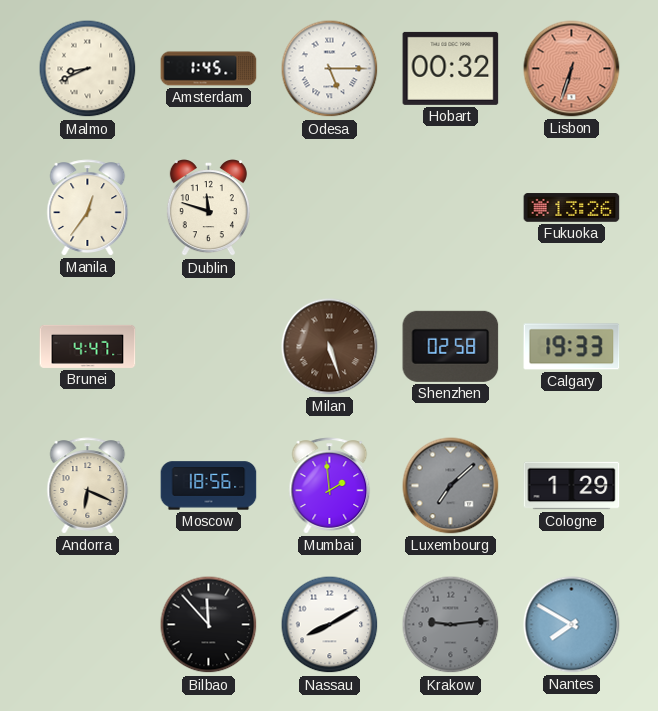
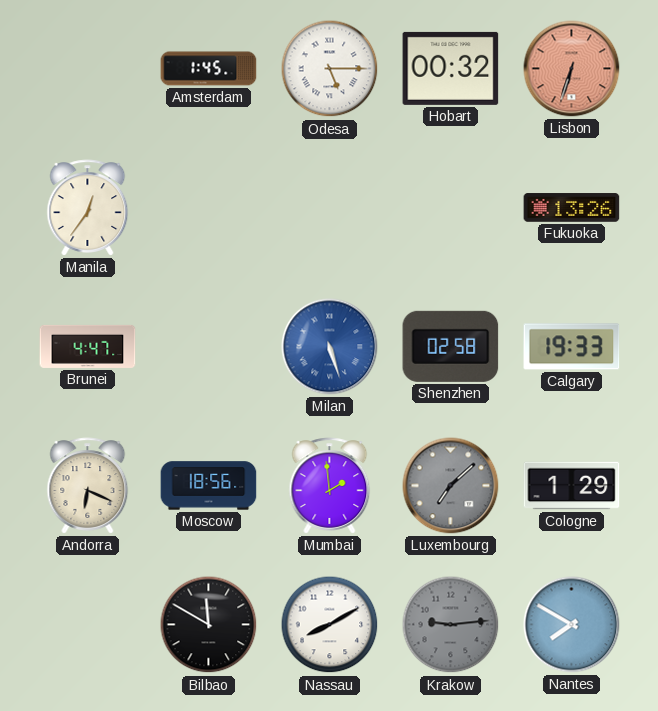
Malmo: 8:41 -> none
Dublin: 11:48 -> none
Milan dial: brown -> blue
Bilbao: 11:53 -> 11:50
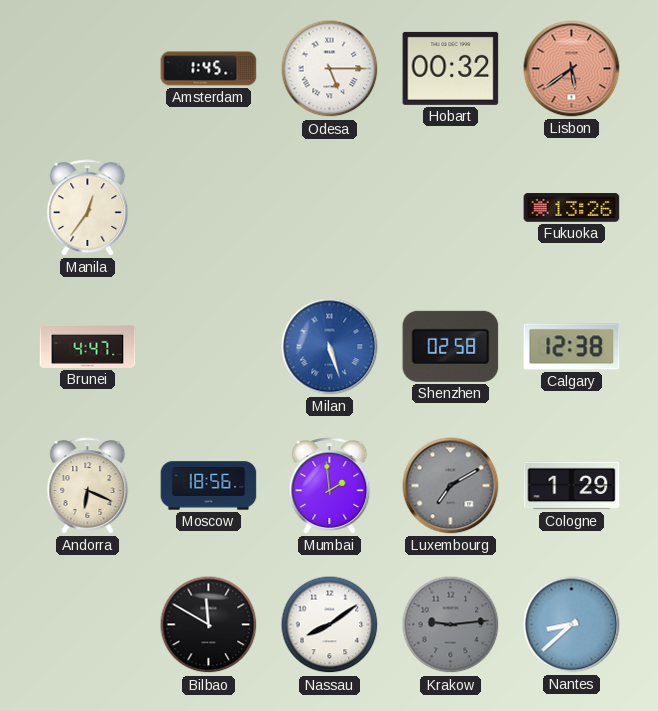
Lisbon: 6:33 -> 5:39
Calgary: 19:33 -> 12:38
Luxembourg: 7:08 -> 7:10
Nassau: 8:10 -> 8:09
Nantes: 7:50 -> 8:38
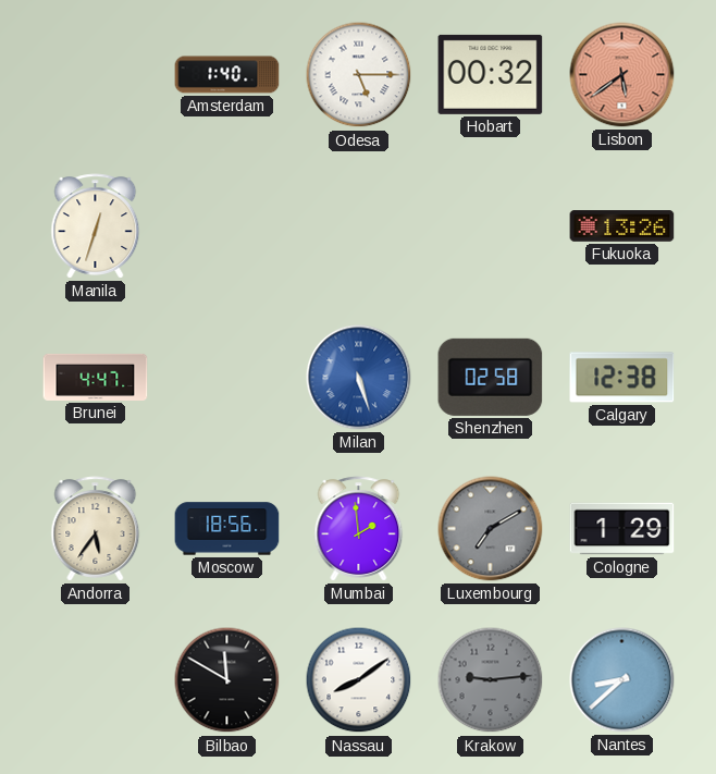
Amsterdam: 1:45 -> 1:40
Manila: 12:36 -> 12:33
Andorra: 6:19 -> 5:36
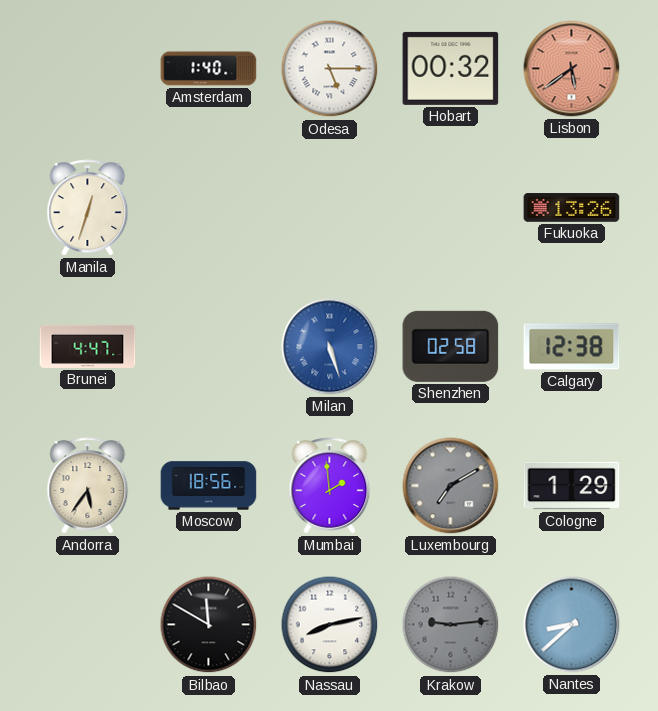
Nassau: 8:09 -> 8:13
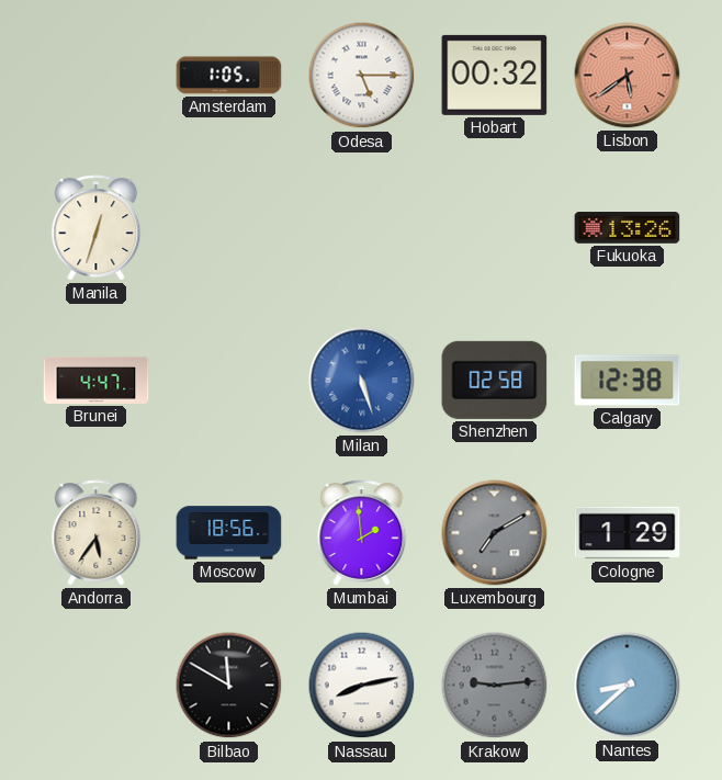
Amsterdam: 1:40 -> 1:05
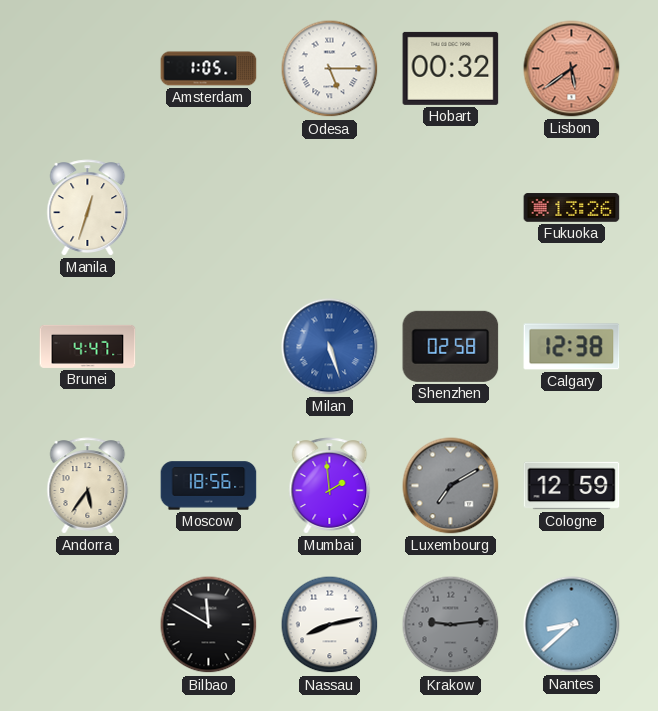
Cologne: 1:29 -> 12:59
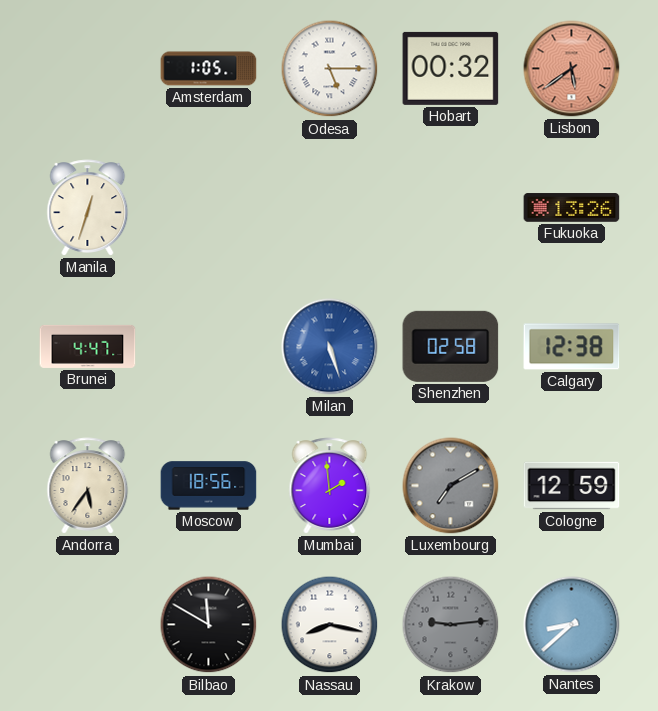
Nassau: 8:13 -> 8:17
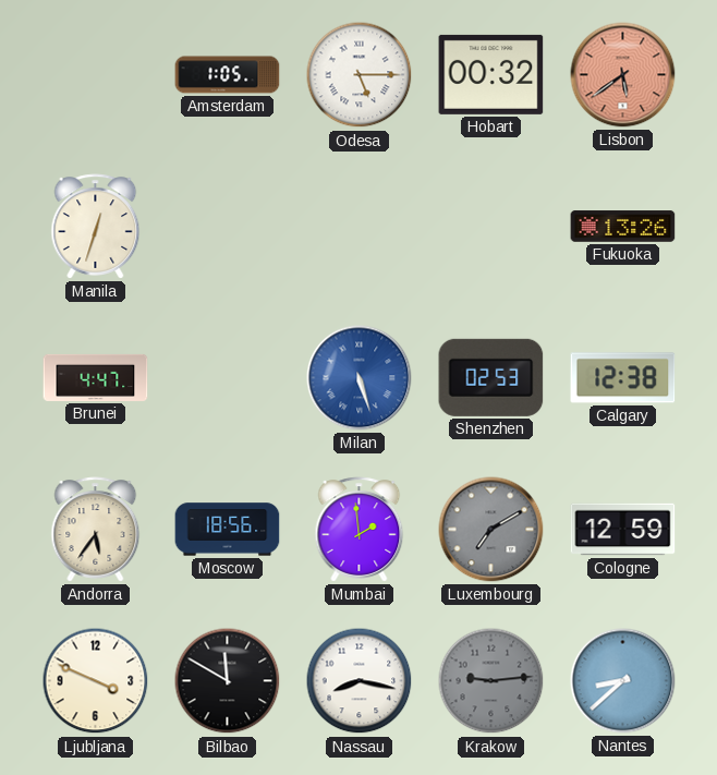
Shenzhen: 02:58 -> 02:53
Ljubljana: none -> 3:49
